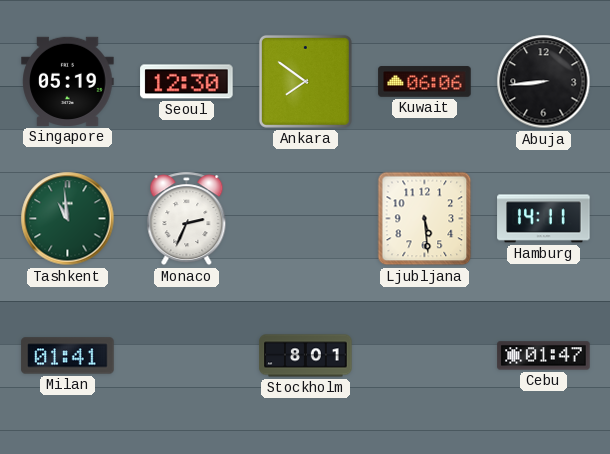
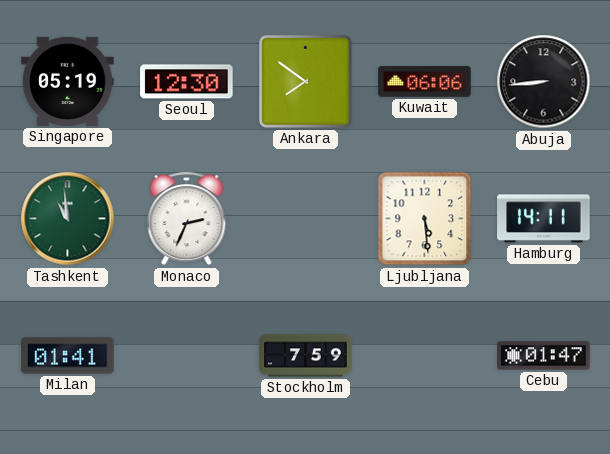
Stockholm: 8:01 -> 7:59
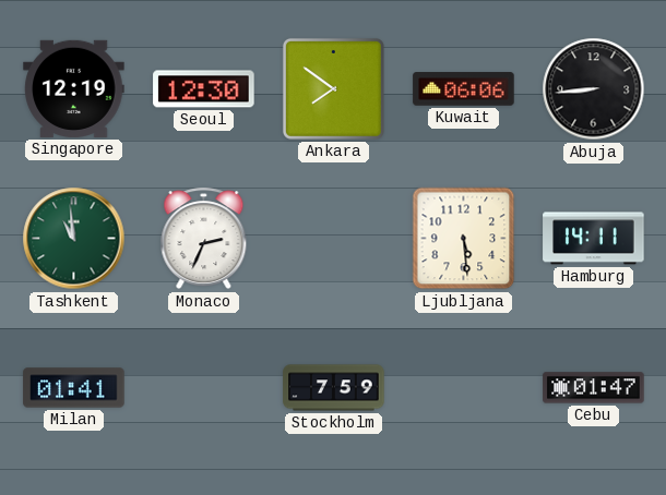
Singapore: 05:19 -> 12:19
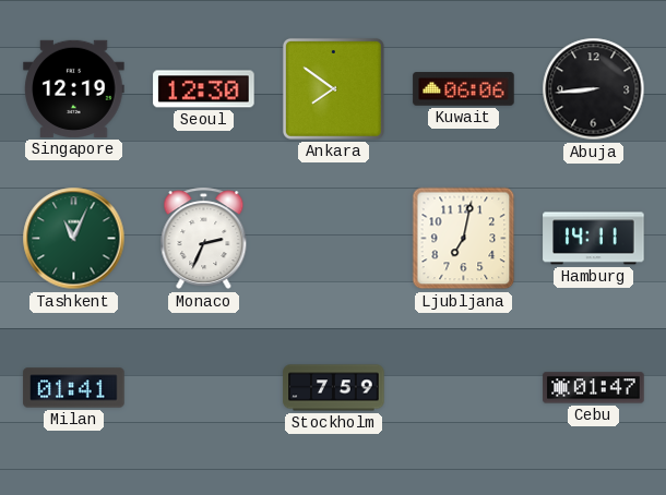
Tashkent: 10:59 -> 11:04
Ljubljana: 5:29 -> 7:02
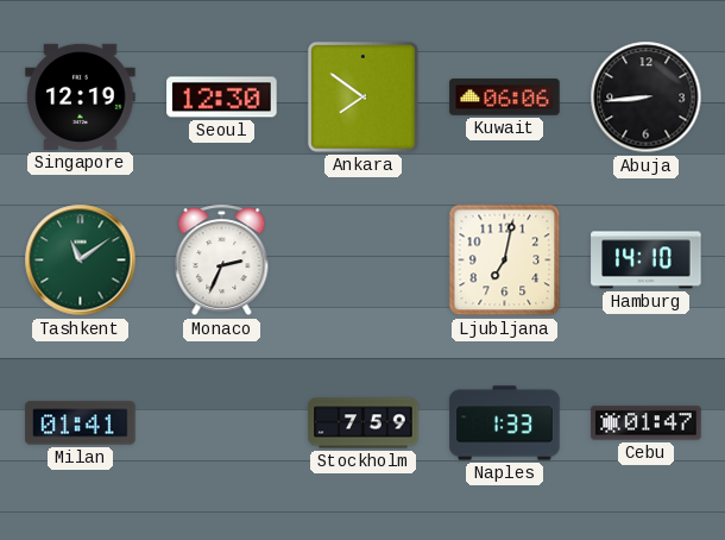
Tashkent: 11:04 -> 11:09
Hamburg: 14:11 -> 14:10
Naples: none -> 1:33
